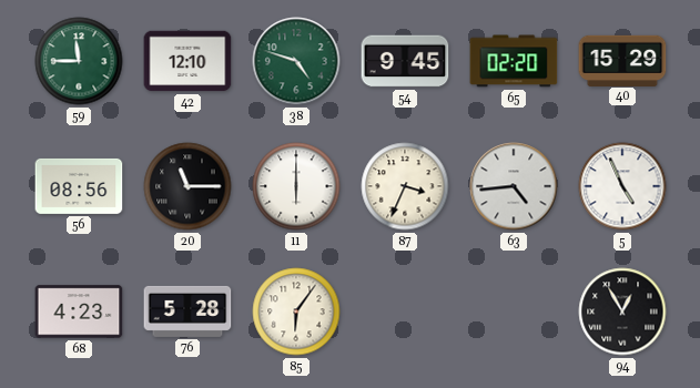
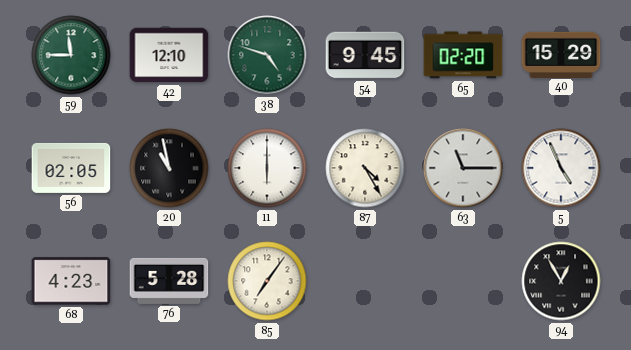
56: 08:56 -> 02:05
20: 11:15 -> 10:58
87: 3:34 -> 4:25
63: 4:44 -> 11:15
85: 6:06 -> 7:06
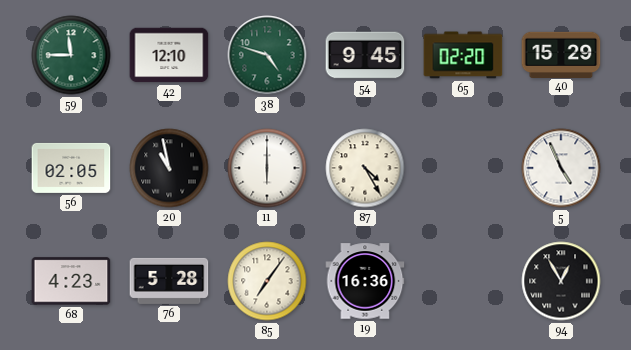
63: 11:15 -> none
19: none -> 16:36
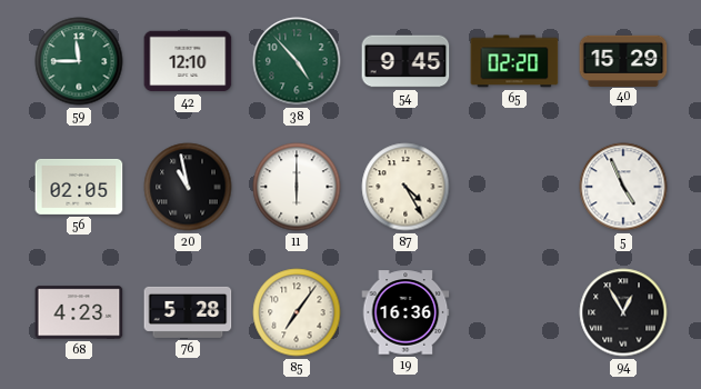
38: 4:48 -> 4:53
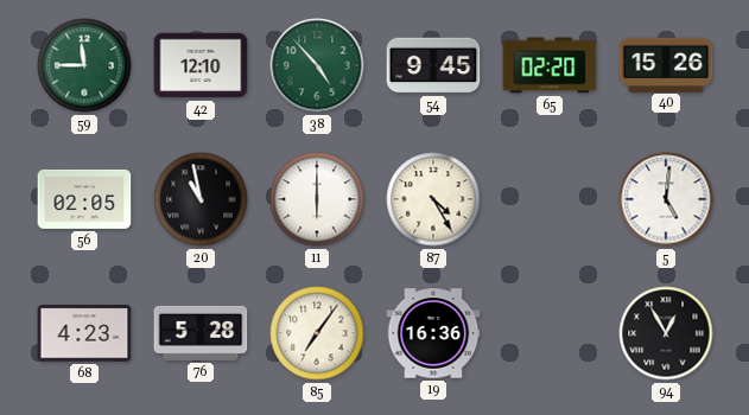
40: 15:29 -> 15:26
5: 4:56 -> 5:01
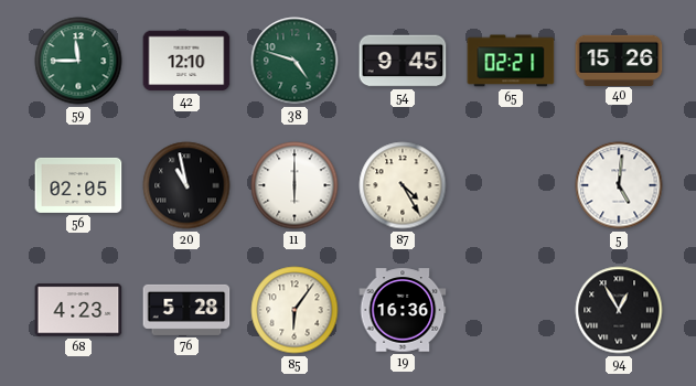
38: 4:53 -> 4:48
65: 02:20 -> 02:21
85: 7:06 -> 6:06
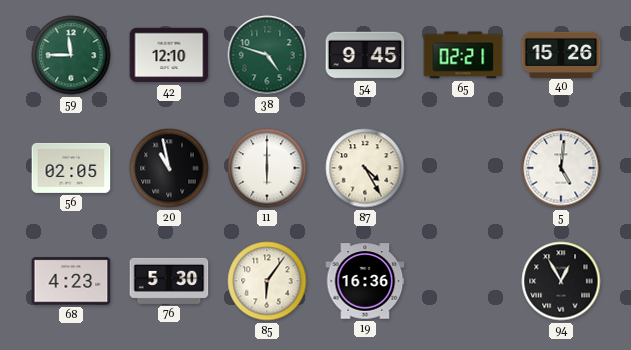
76: 5:28 -> 5:30
